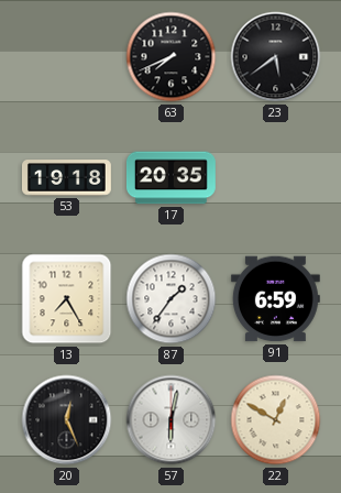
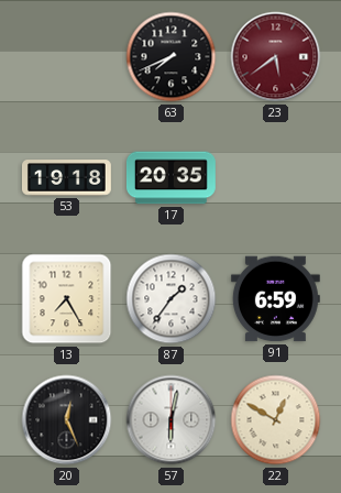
23 dial: black -> burgundy
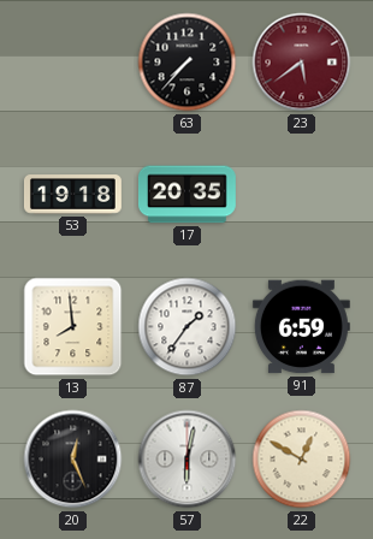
63: 7:41 -> 7:37
13: 7:25 -> 7:59
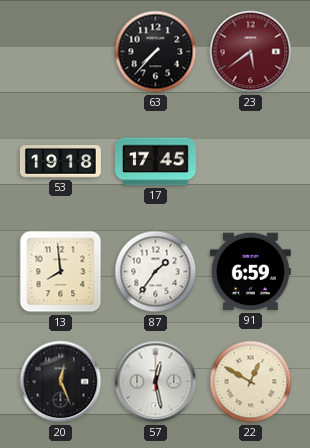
17: 20:35 -> 17:45
57: 6:02 -> 12:28
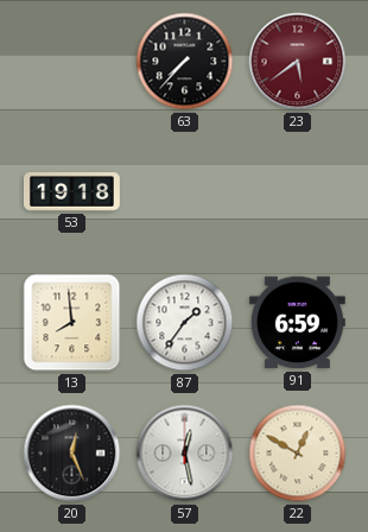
17: 17:45 -> none
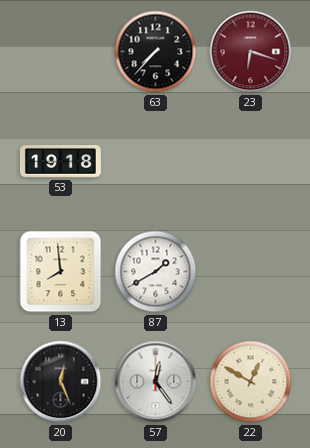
23: 5:39 -> 6:18
87: 1:36 -> 1:40
91: 6:59 -> none
57: 12:28 -> 12:24
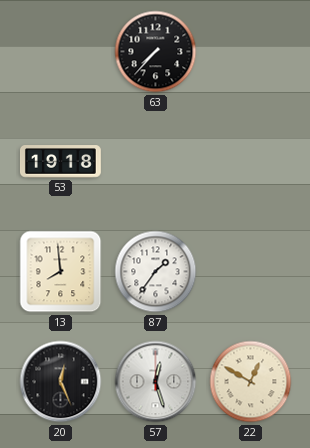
23: 6:18 -> none
87: 1:40 -> 1:36
57: 12:24 -> 12:27
